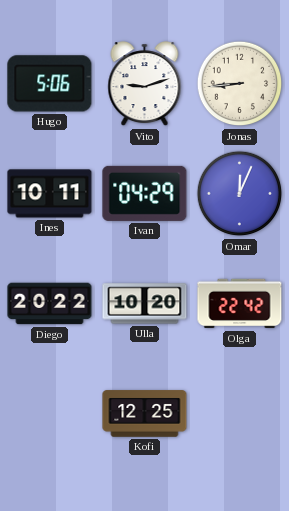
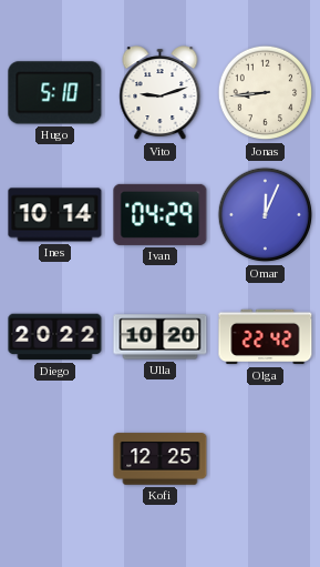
Hugo: 5:06 -> 5:10
Ines: 10:11 -> 10:14
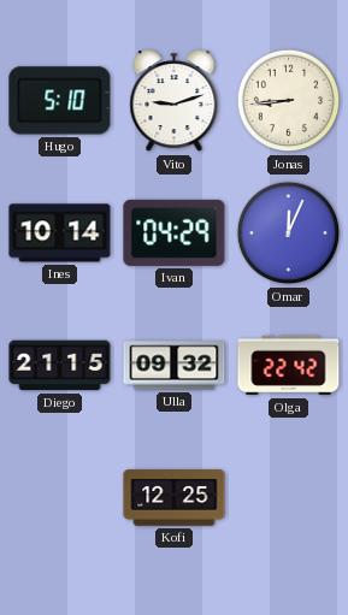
Diego: 20:22 -> 21:15
Ulla: 10:20 -> 09:32
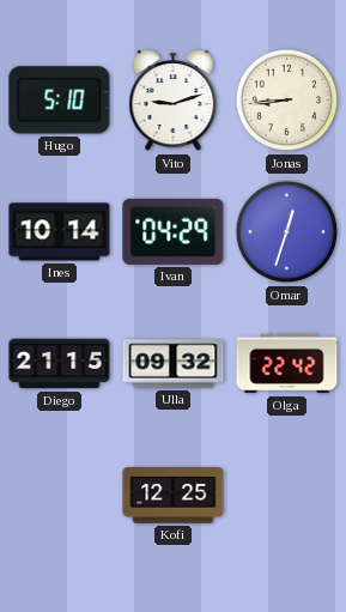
Omar: 12:04 -> 12:33
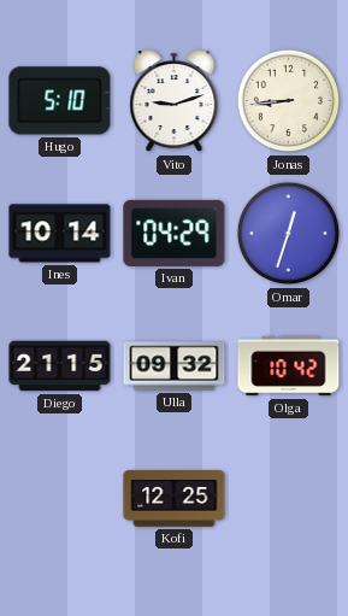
Olga: 22:42 -> 10:42
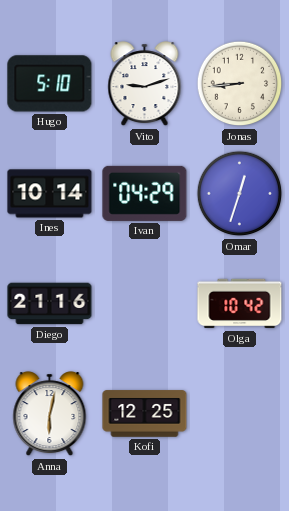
Diego: 21:15 -> 21:16
Ulla: 09:32 -> none
Anna: none -> 6:02
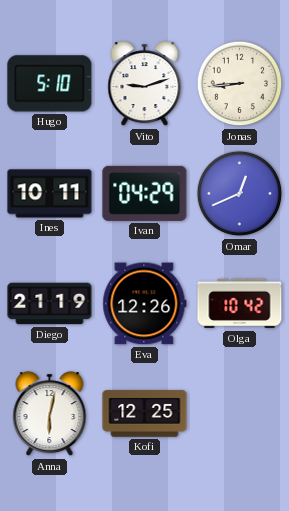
Ines: 10:14 -> 10:11
Omar: 12:33 -> 12:41
Diego: 21:16 -> 21:19
Eva: none -> 12:26
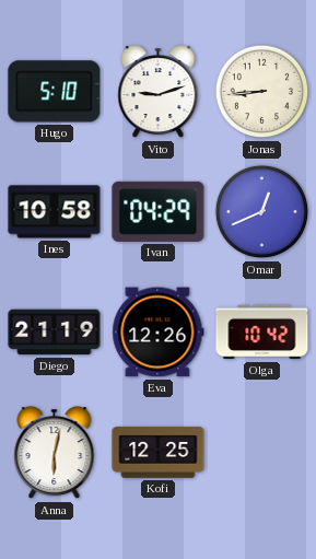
Ines: 10:11 -> 10:58
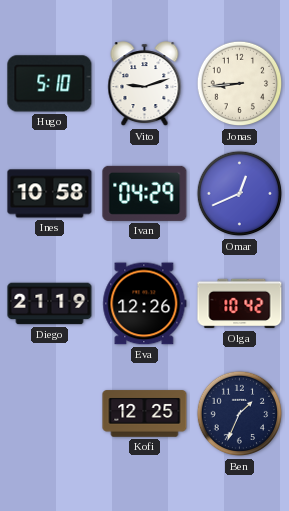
Anna: 6:02 -> none
Ben: none -> 1:34
